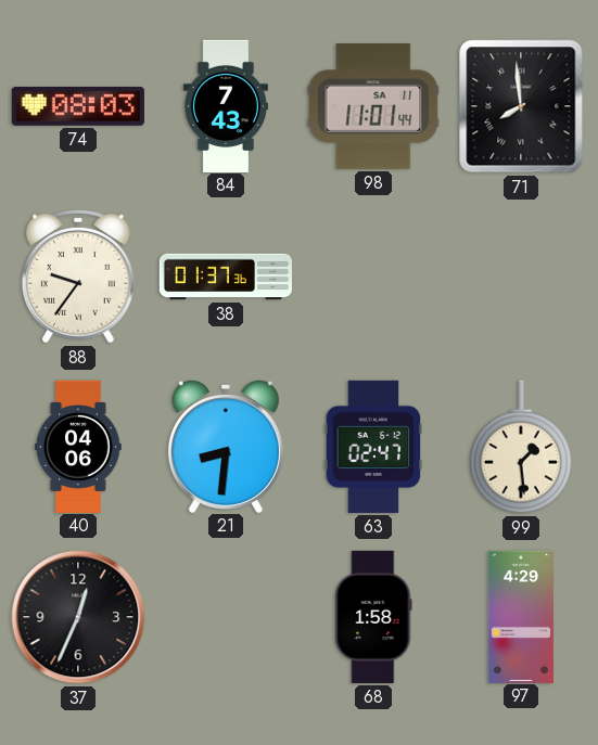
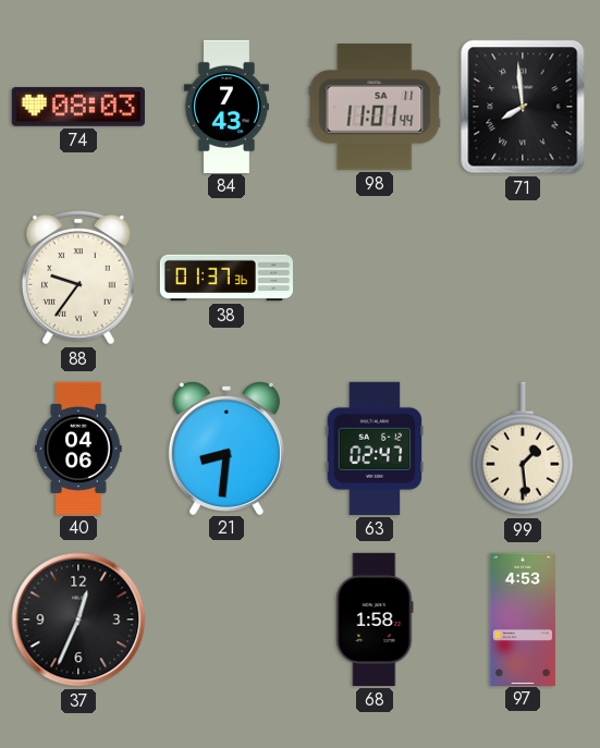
97: 4:29 -> 4:53
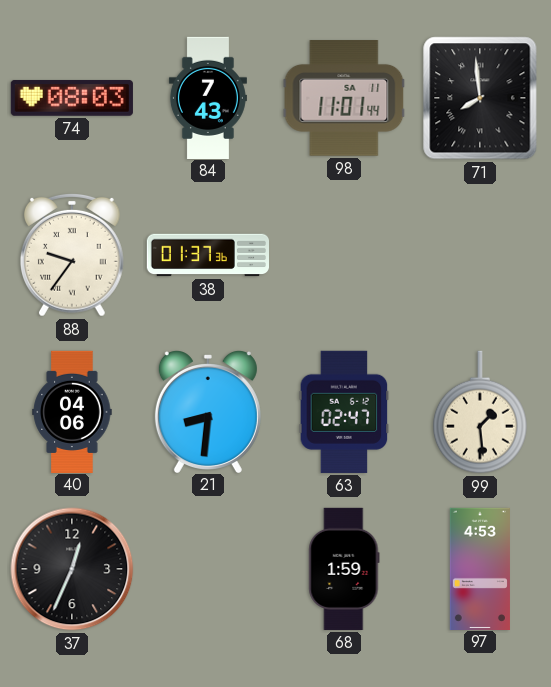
68: 1:58 -> 1:59
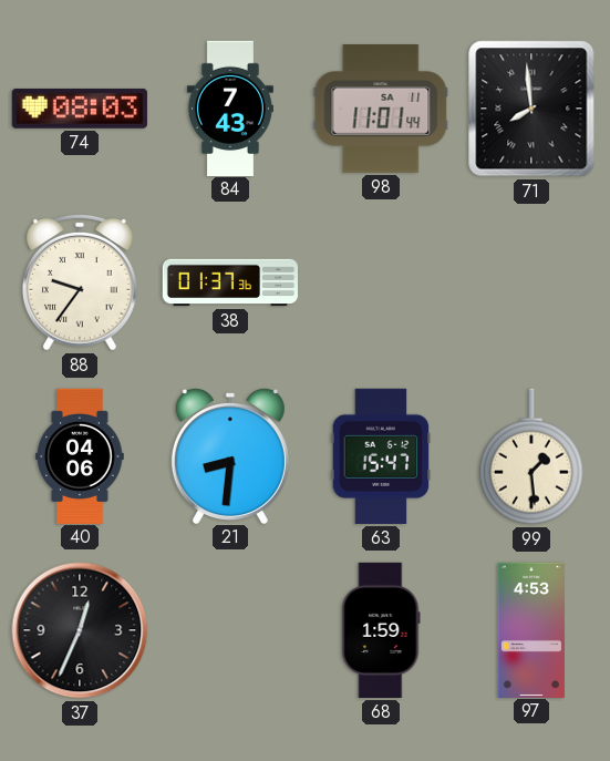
63: 02:47 -> 15:47
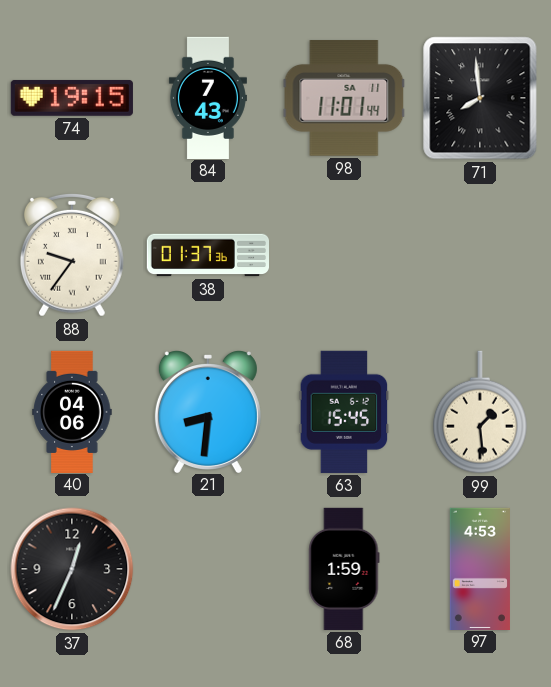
74: 08:03 -> 19:15
63: 15:47 -> 15:45
